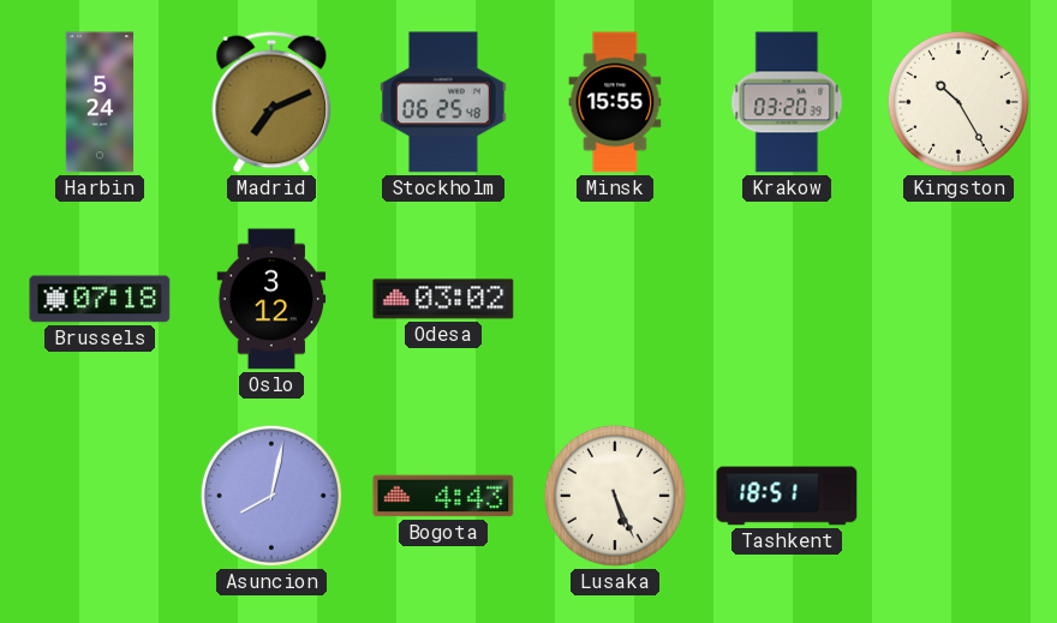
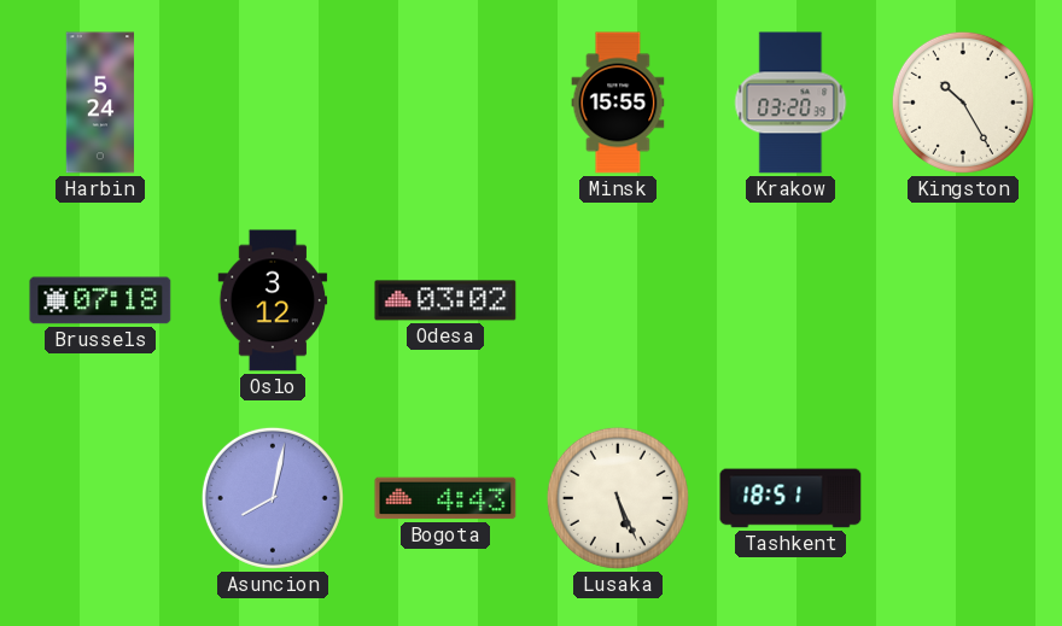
Madrid: 7:11 -> none
Stockholm: 06:25 -> none
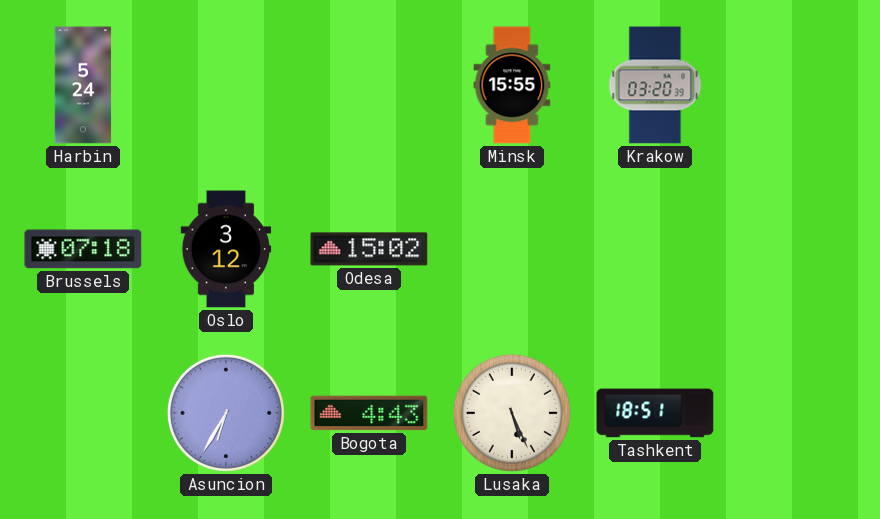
Kingston: 10:25 -> none
Odesa: 03:02 -> 15:02
Asuncion: 8:02 -> 6:35
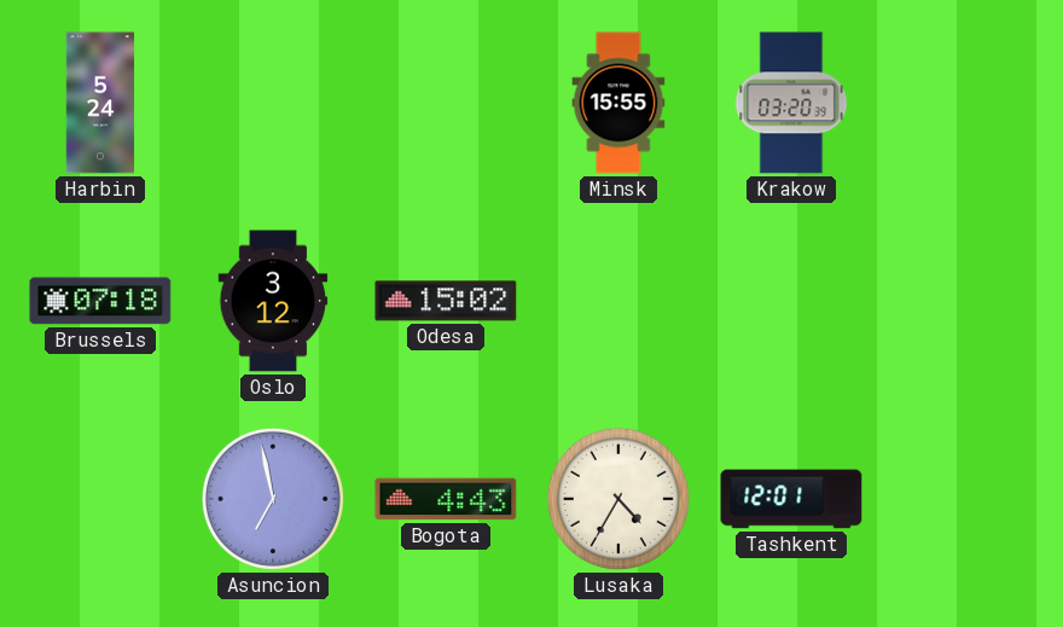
Asuncion: 6:35 -> 6:58
Lusaka: 5:26 -> 4:35
Tashkent: 18:51 -> 12:01
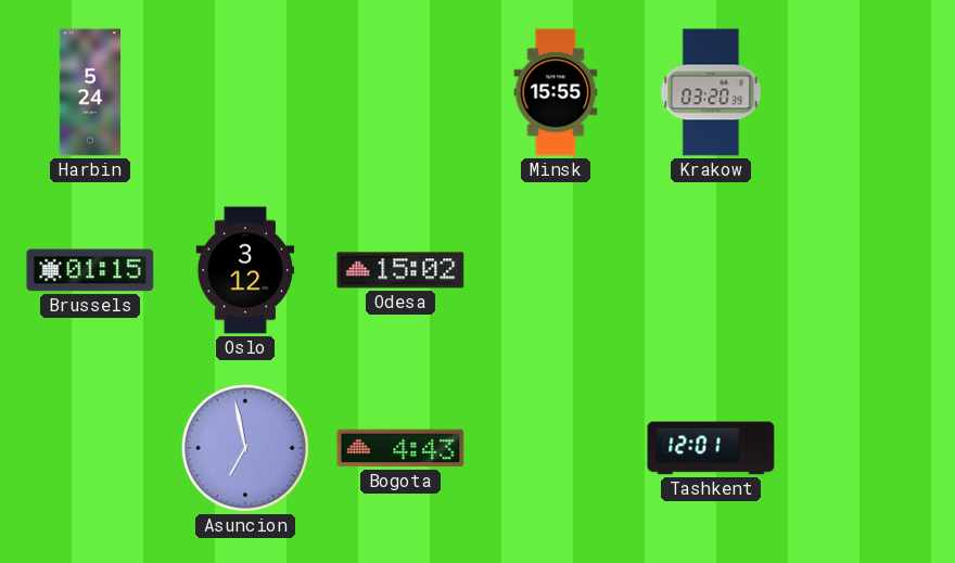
Brussels: 07:18 -> 01:15
Lusaka: 4:35 -> none
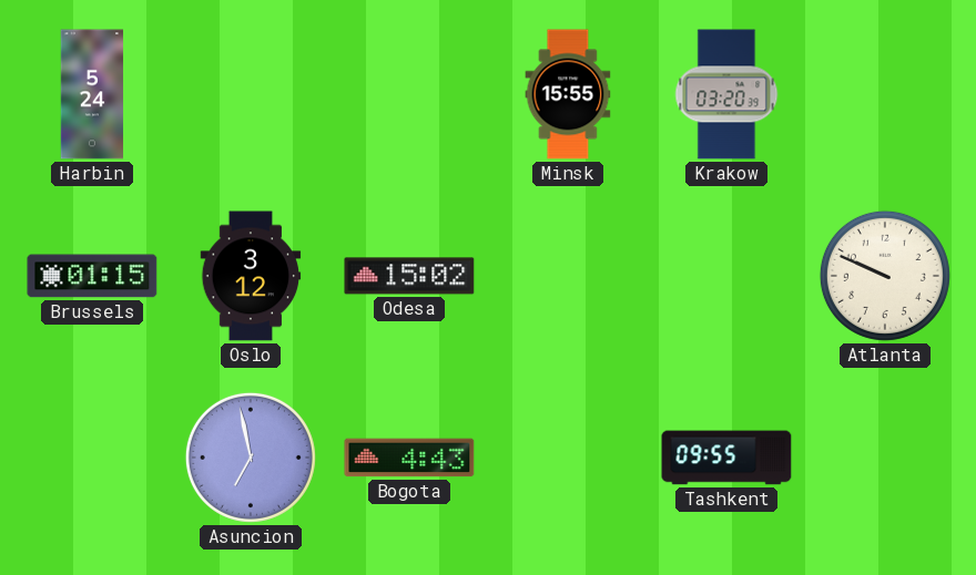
Atlanta: none -> 9:49
Tashkent: 12:01 -> 09:55
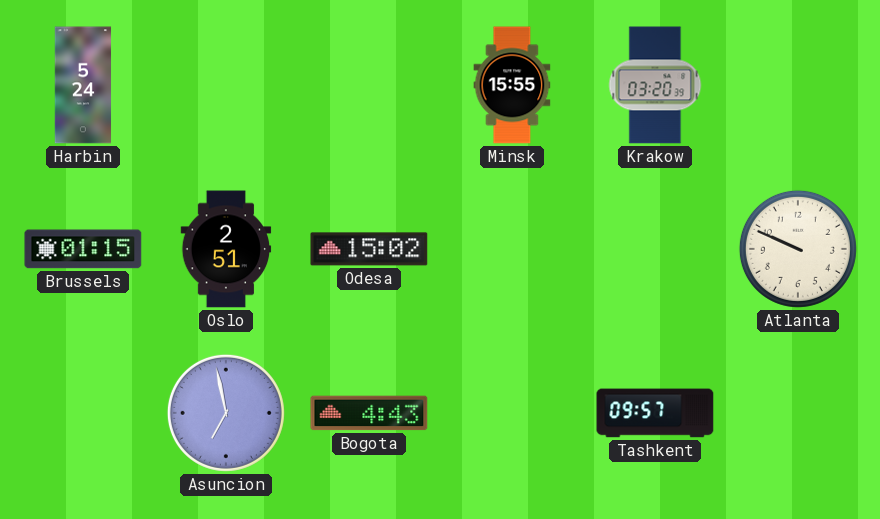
Oslo: 3:12 -> 2:51
Tashkent: 09:55 -> 09:57
